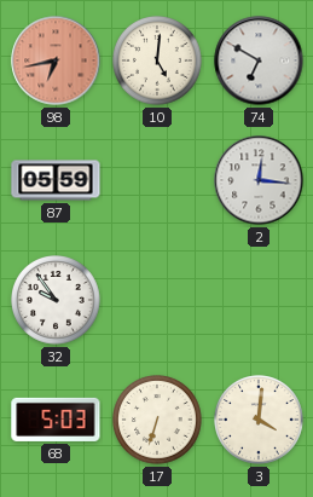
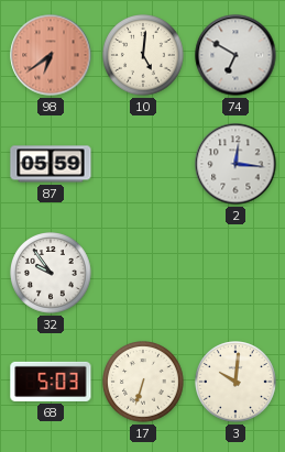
98: 6:43 -> 6:39
3: 4:01 -> 10:01
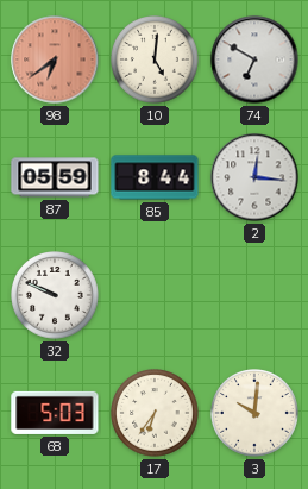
85: none -> 8:44
32: 9:54 -> 9:49
17: 6:33 -> 6:36
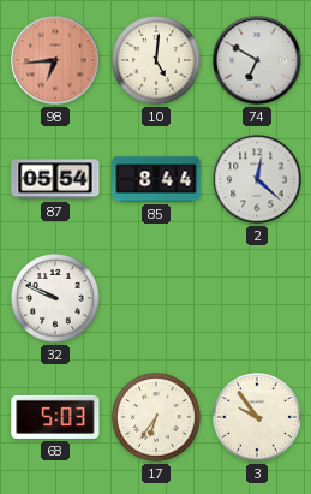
98: 6:39 -> 6:44
87: 05:59 -> 05:54
2: 12:16 -> 12:22
3: 10:01 -> 9:54
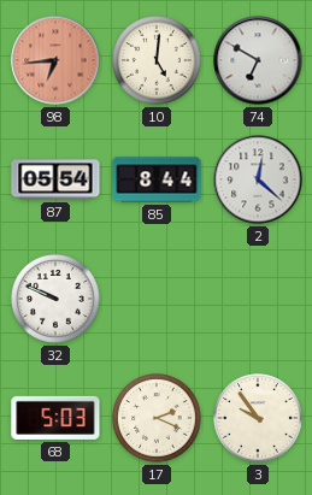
17: 6:36 -> 2:19
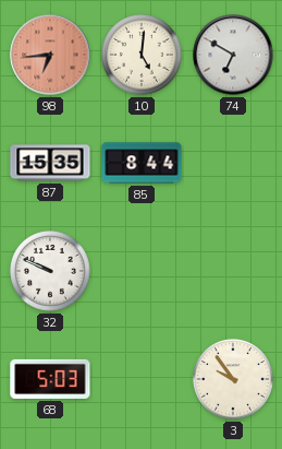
87: 05:54 -> 15:35
2: 12:22 -> none
17: 2:19 -> none
